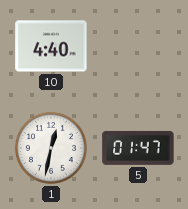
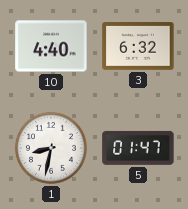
3: none -> 6:32
1: 12:32 -> 8:32
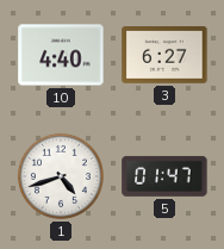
3: 6:32 -> 6:27
1: 8:32 -> 4:42
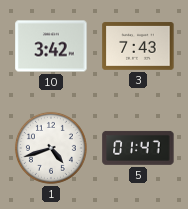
10: 4:40 -> 3:42
3: 6:27 -> 7:43
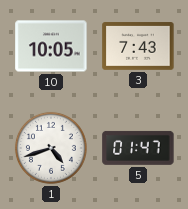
10: 3:42 -> 10:05
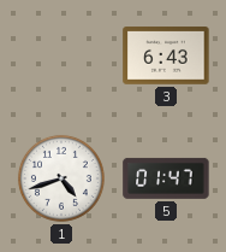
10: 10:05 -> none
3: 7:43 -> 6:43
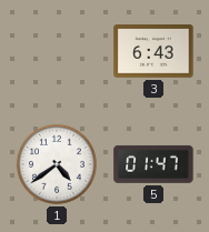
1: 4:42 -> 4:39
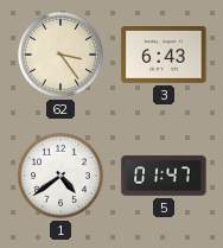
62: none -> 3:24
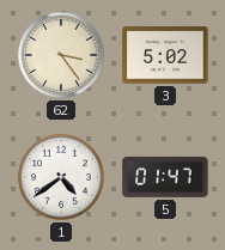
3: 6:43 -> 5:02
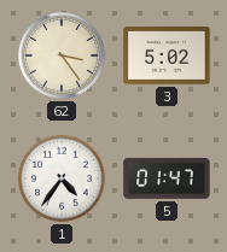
1: 4:39 -> 4:36
